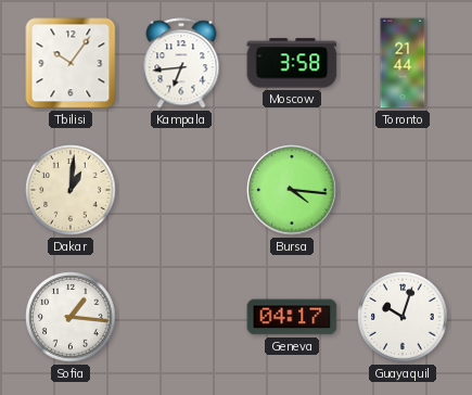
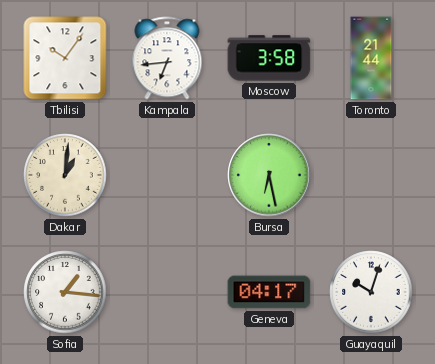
Bursa: 4:16 -> 6:28
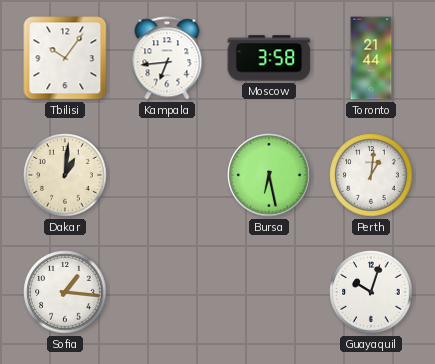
Perth: none -> 1:01
Geneva: 04:17 -> none
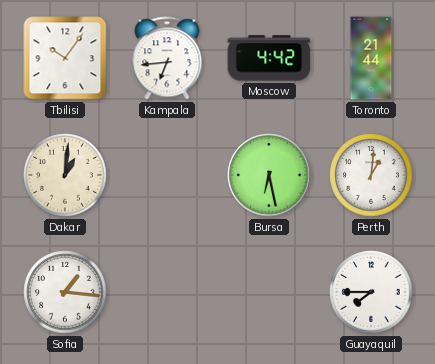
Moscow: 3:58 -> 4:42
Guayaquil: 10:03 -> 7:45
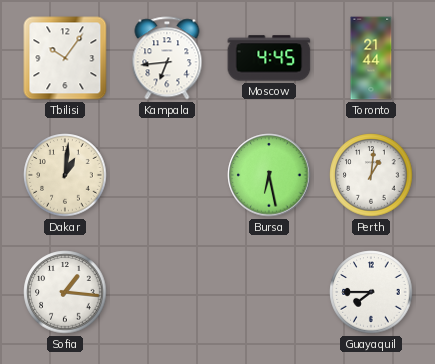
Moscow: 4:42 -> 4:45
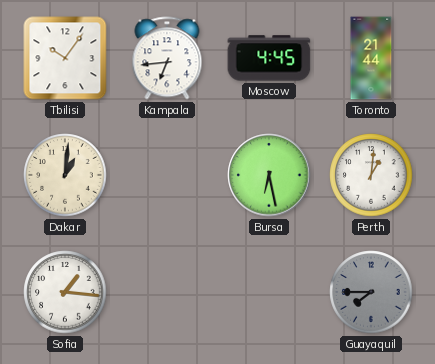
Guayaquil dial: white -> grey
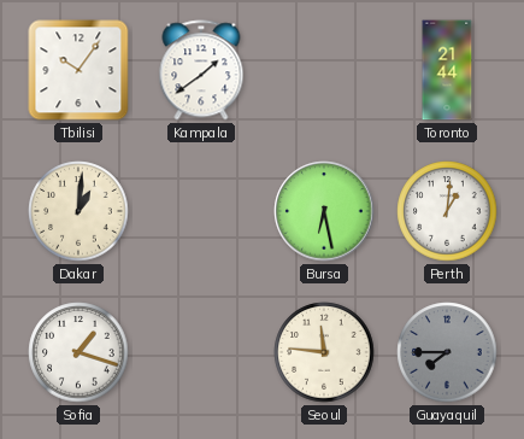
Kampala: 6:44 -> 1:39
Moscow: 4:45 -> none
Sofia: 1:16 -> 1:18
Seoul: none -> 11:46
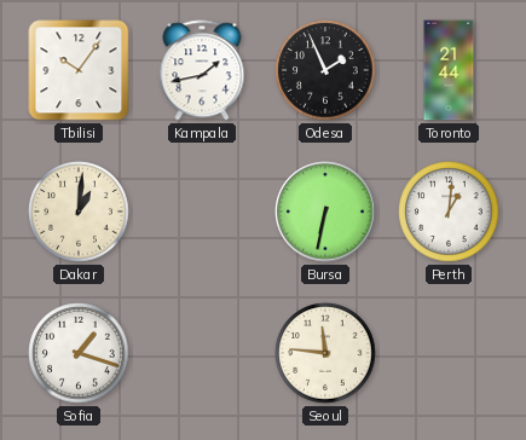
Kampala: 1:39 -> 1:43
Odesa: none -> 1:56
Bursa: 6:28 -> 6:32
Guayaquil: 7:45 -> none
